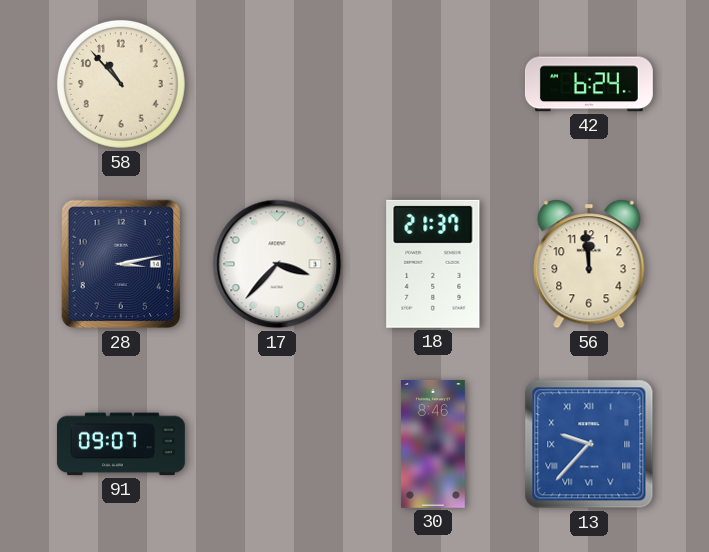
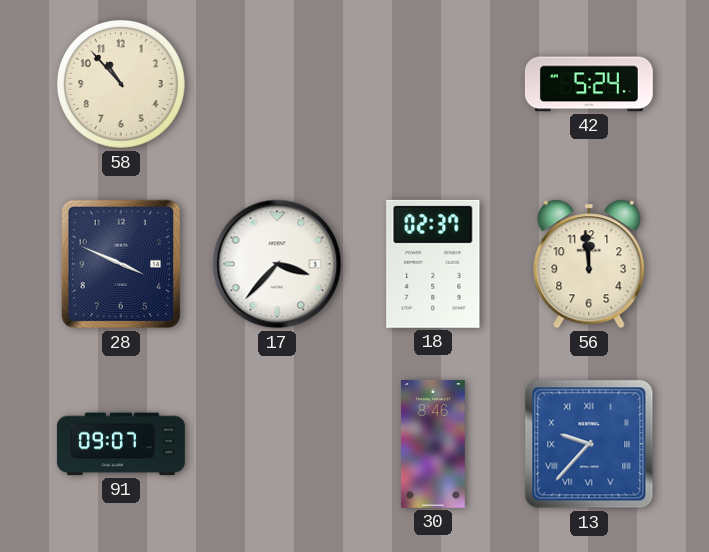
42: 6:24 -> 5:24
28: 3:13 -> 3:49
18: 21:37 -> 02:37
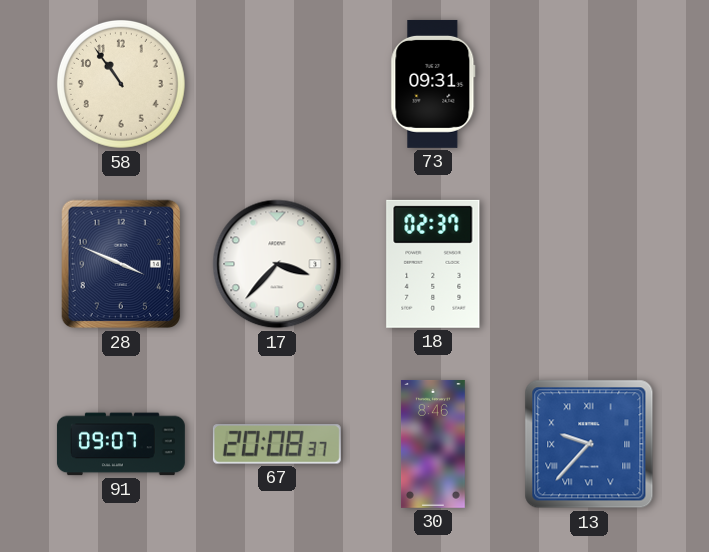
58: 10:53 -> 10:54
73: none -> 09:31
42: 5:24 -> none
56: 11:59 -> none
67: none -> 20:08
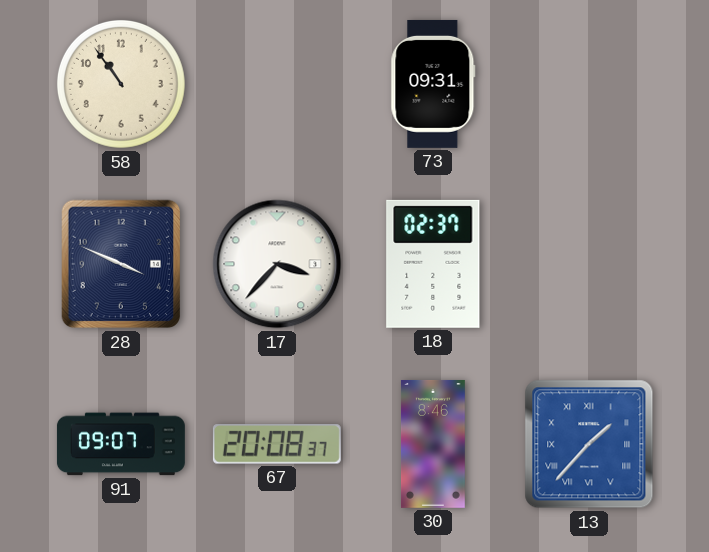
13: 9:37 -> 1:37
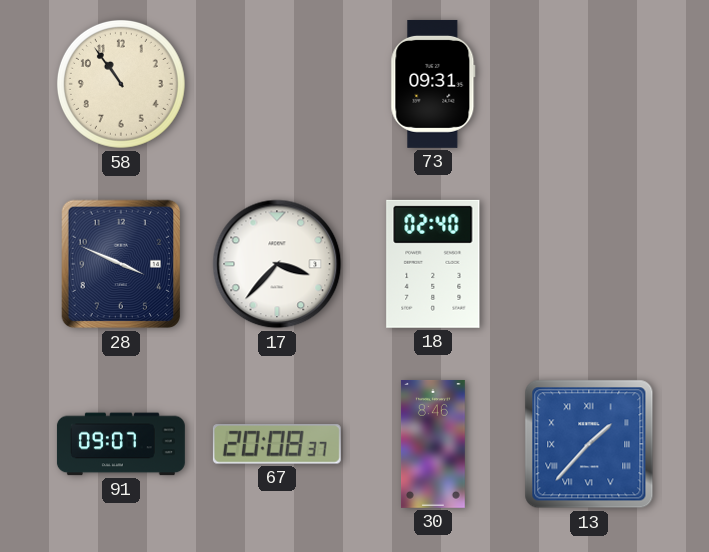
18: 02:37 -> 02:40
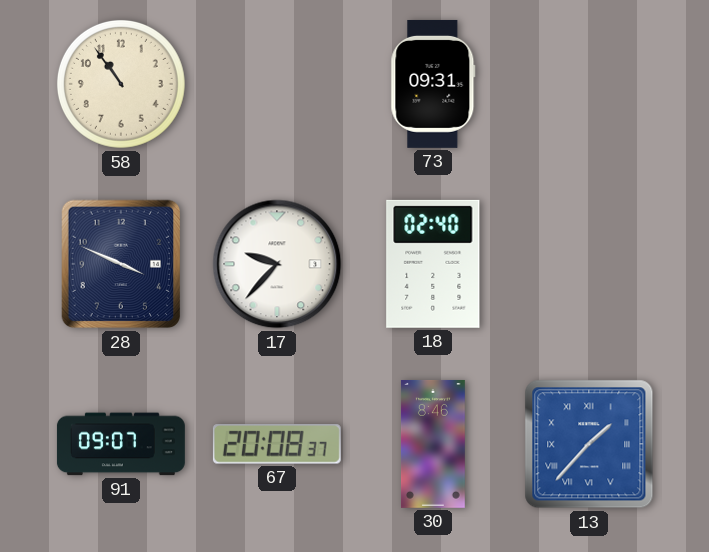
17: 3:37 -> 9:37
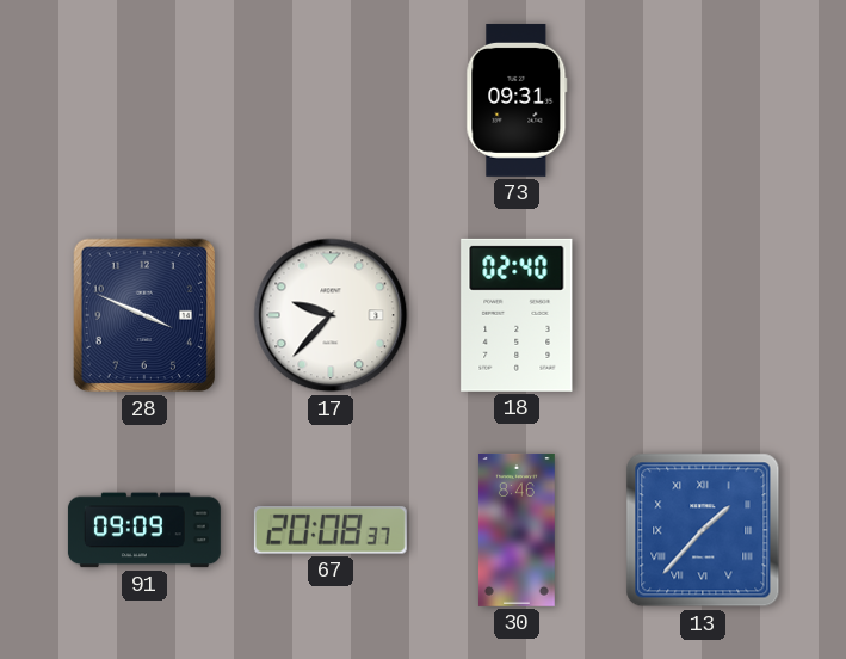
58: 10:54 -> none
91: 09:07 -> 09:09
